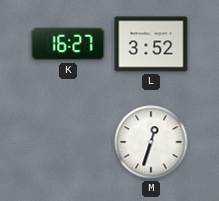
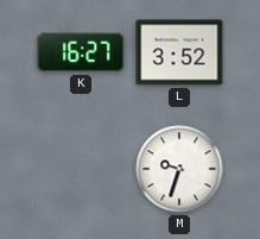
M: 12:33 -> 9:33
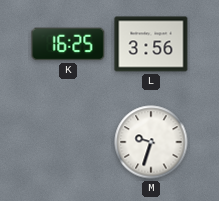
K: 16:27 -> 16:25
L: 3:52 -> 3:56
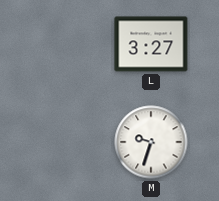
K: 16:25 -> none
L: 3:56 -> 3:27
